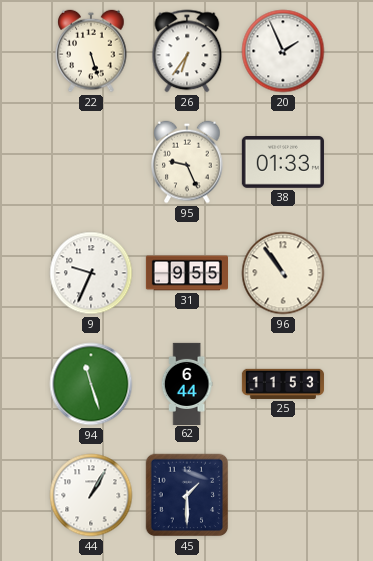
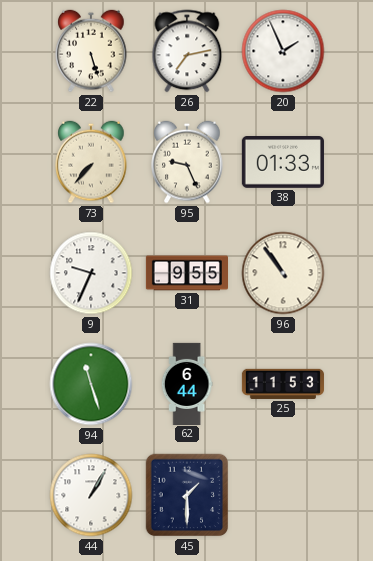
26: 6:36 -> 7:13
73: none -> 7:37
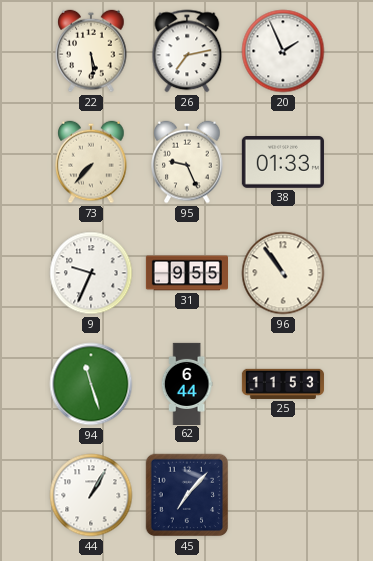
22: 5:27 -> 5:29
45: 1:30 -> 7:07
